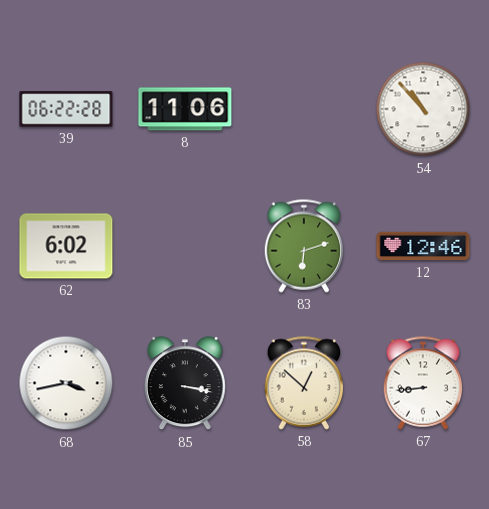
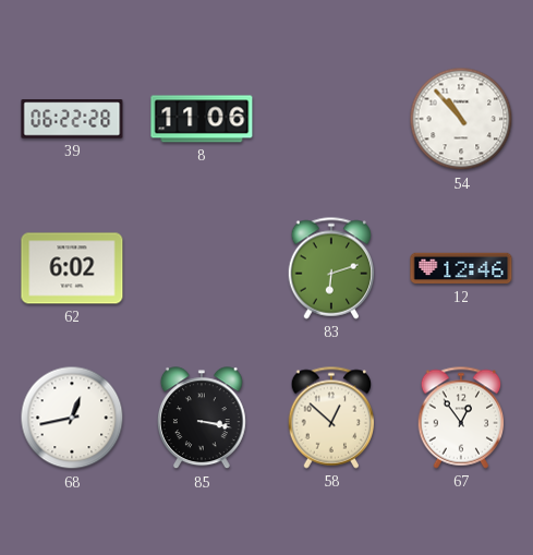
68: 3:43 -> 12:43
67: 8:44 -> 12:54
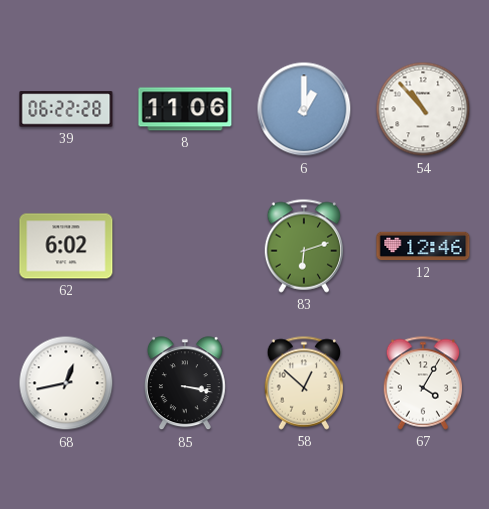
6: none -> 1:00
67: 12:54 -> 4:05
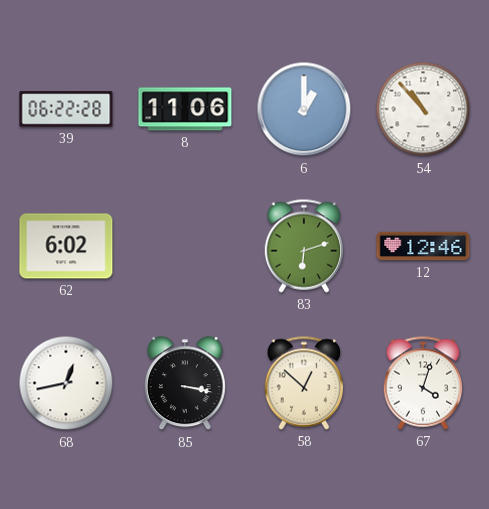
67: 4:05 -> 4:03
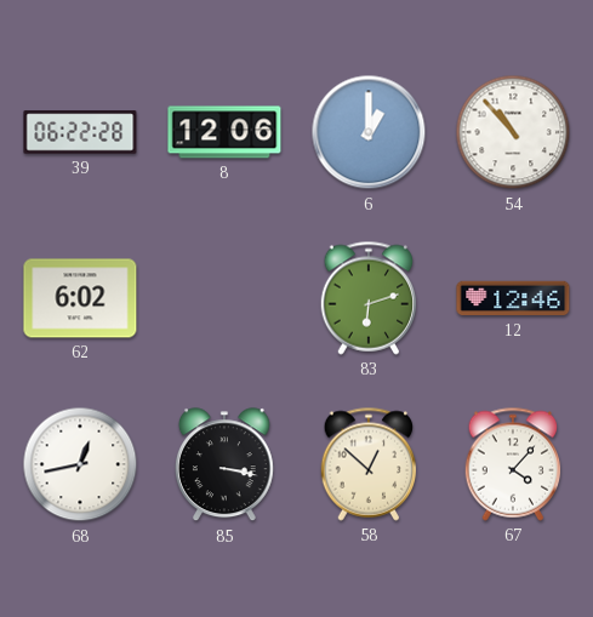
8: 11:06 -> 12:06
67: 4:03 -> 4:07
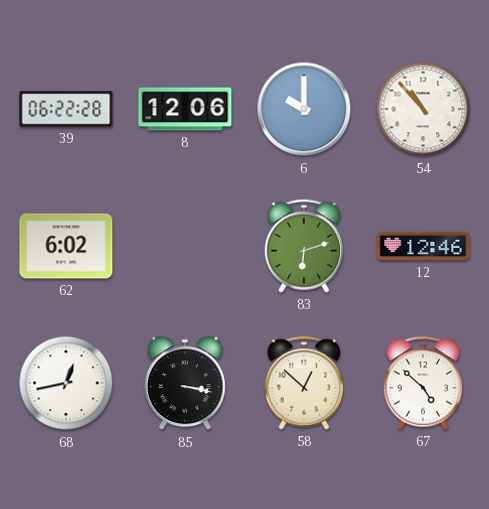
6: 1:00 -> 10:00
67: 4:07 -> 4:52
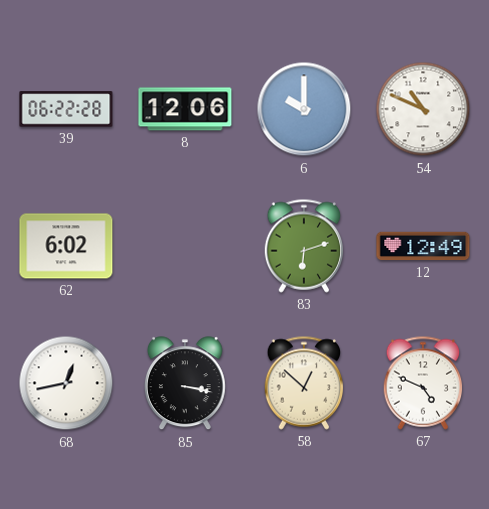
54: 10:53 -> 10:49
12: 12:46 -> 12:49
67: 4:52 -> 4:49
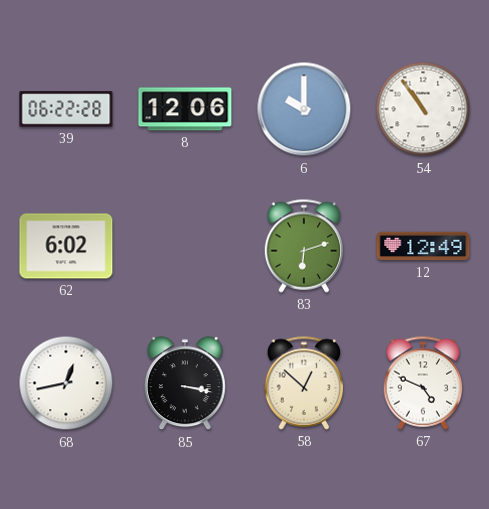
54: 10:49 -> 10:54
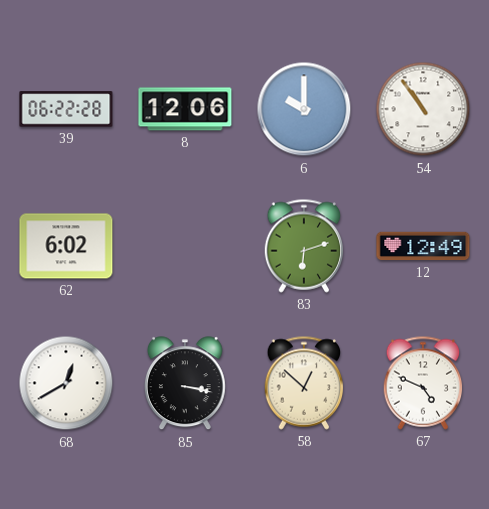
68: 12:43 -> 12:40
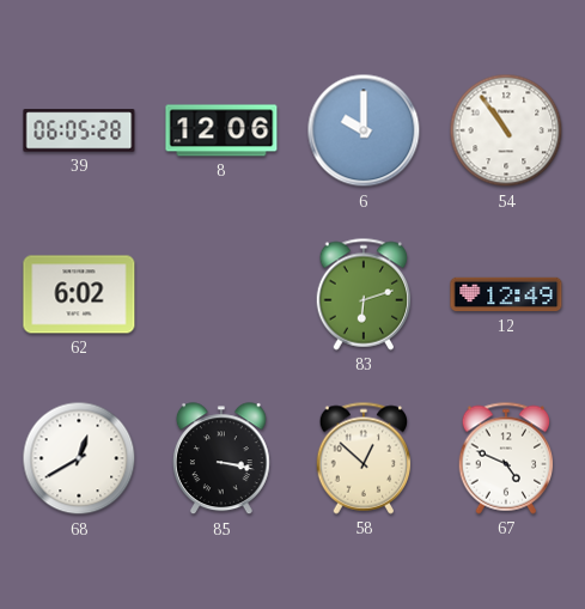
39: 06:22 -> 06:05
